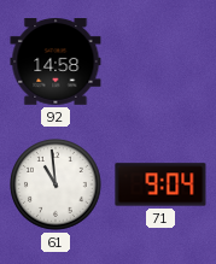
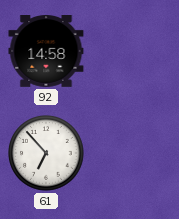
61: 10:59 -> 6:53
71: 9:04 -> none
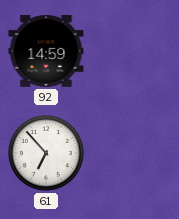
92: 14:58 -> 14:59
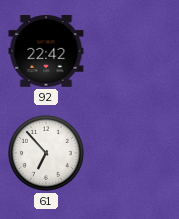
92: 14:59 -> 22:42
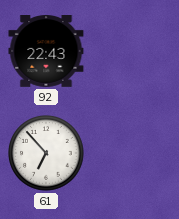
92: 22:42 -> 22:43
